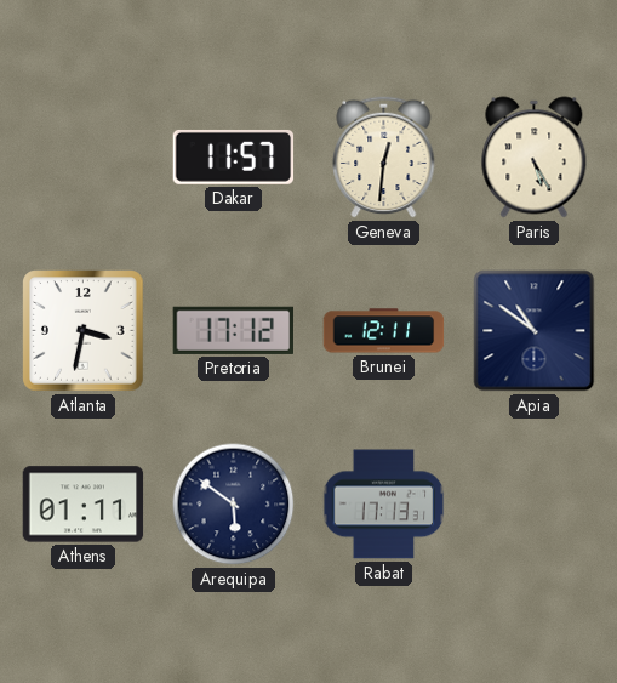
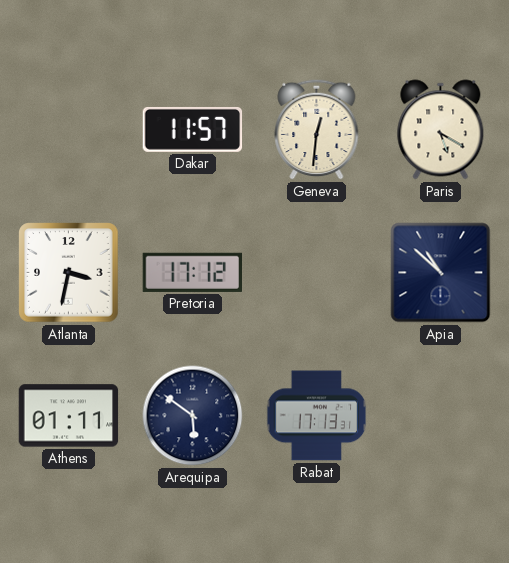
Paris: 5:25 -> 5:20
Brunei: 12:11 -> none
Apia: 10:51 -> 10:52
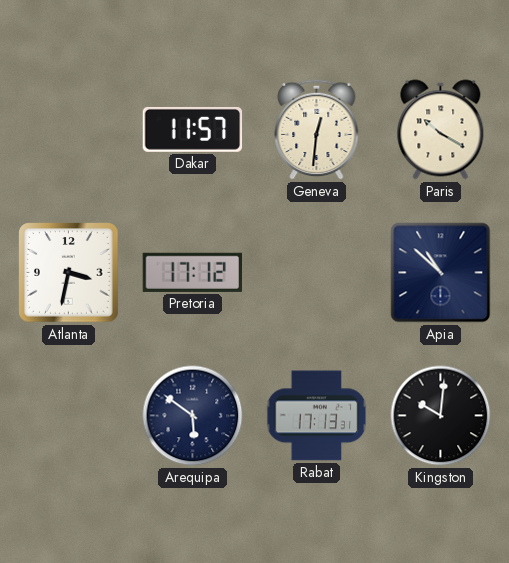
Paris: 5:20 -> 10:20
Athens: 01:11 -> none
Kingston: none -> 10:01
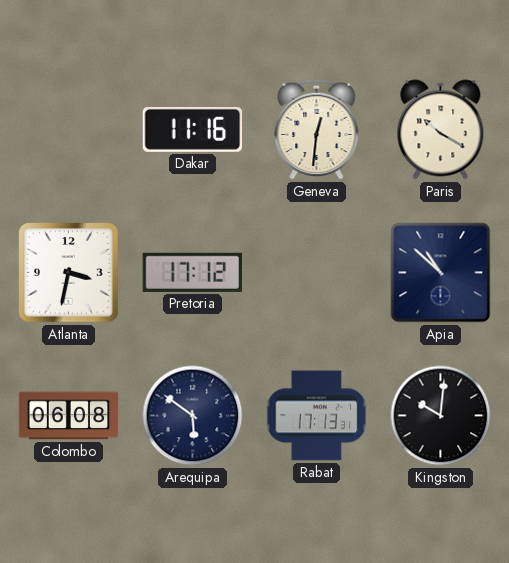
Dakar: 11:57 -> 11:16
Colombo: none -> 06:08
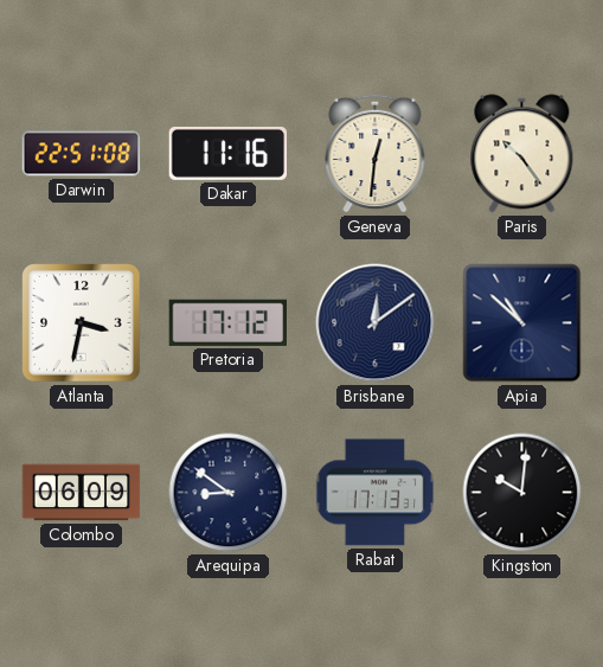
Darwin: none -> 22:51
Paris: 10:20 -> 10:24
Brisbane: none -> 12:09
Colombo: 06:08 -> 06:09
Arequipa: 5:51 -> 8:51
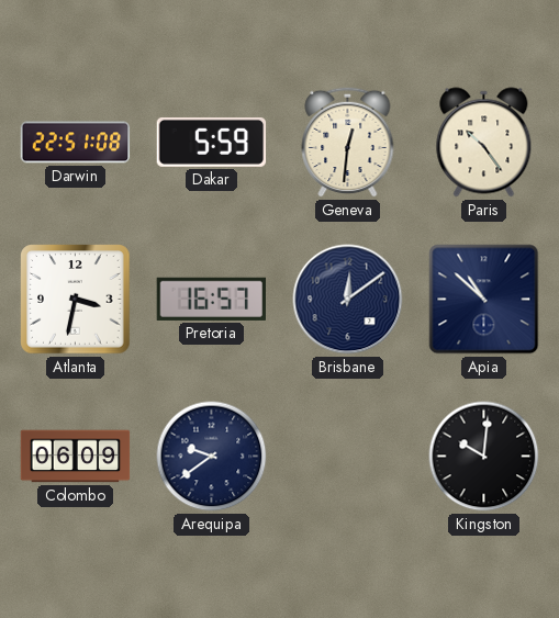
Dakar: 11:16 -> 5:59
Pretoria: 17:12 -> 16:57
Arequipa: 8:51 -> 9:39
Rabat: 17:13 -> none
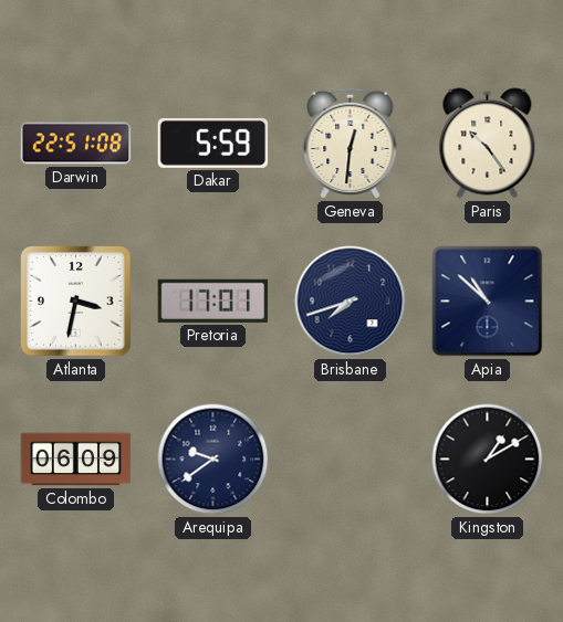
Pretoria: 16:57 -> 17:01
Brisbane: 12:09 -> 7:42
Kingston: 10:01 -> 1:10
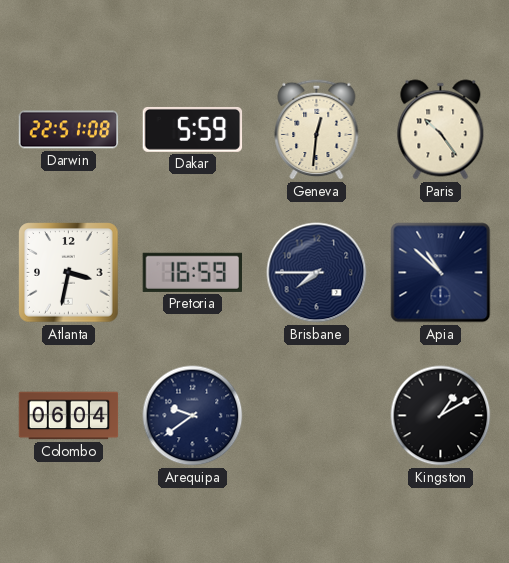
Pretoria: 17:01 -> 16:59
Brisbane: 7:42 -> 7:45
Colombo: 06:09 -> 06:04
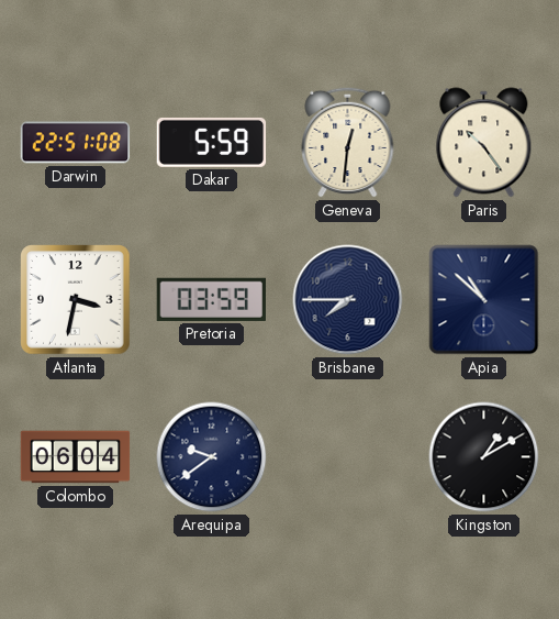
Pretoria: 16:59 -> 03:59
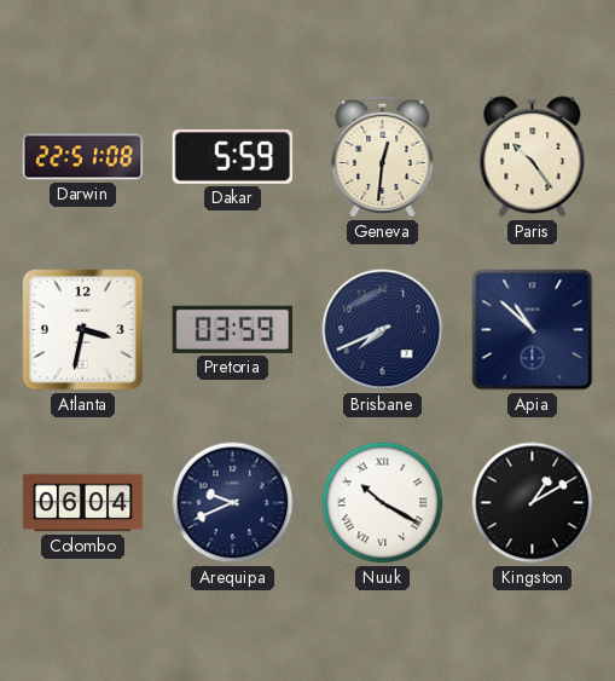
Brisbane: 7:45 -> 7:41
Arequipa: 9:39 -> 9:41
Nuuk: none -> 10:20
